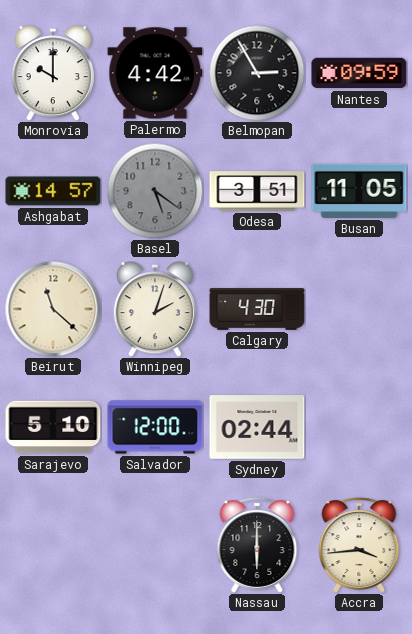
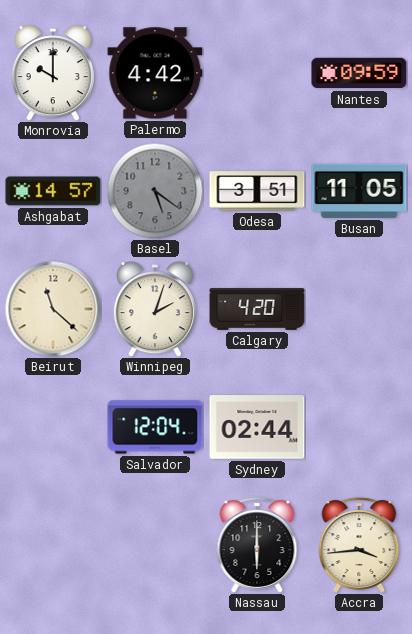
Belmopan: 2:55 -> none
Calgary: 4:30 -> 4:20
Sarajevo: 5:10 -> none
Salvador: 12:00 -> 12:04
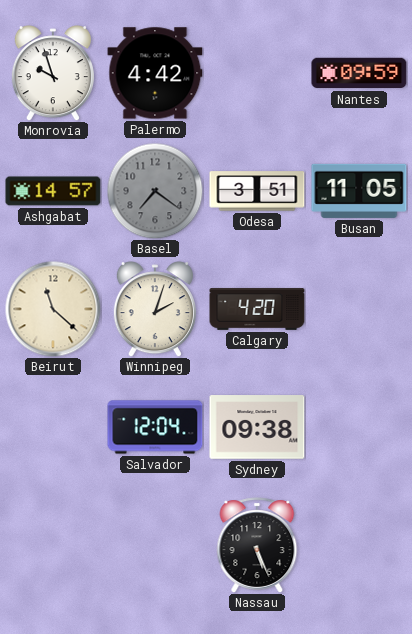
Monrovia: 10:00 -> 9:57
Basel: 5:21 -> 7:21
Sydney: 02:44 -> 09:38
Nassau: 6:00 -> 5:26
Accra: 3:44 -> none
